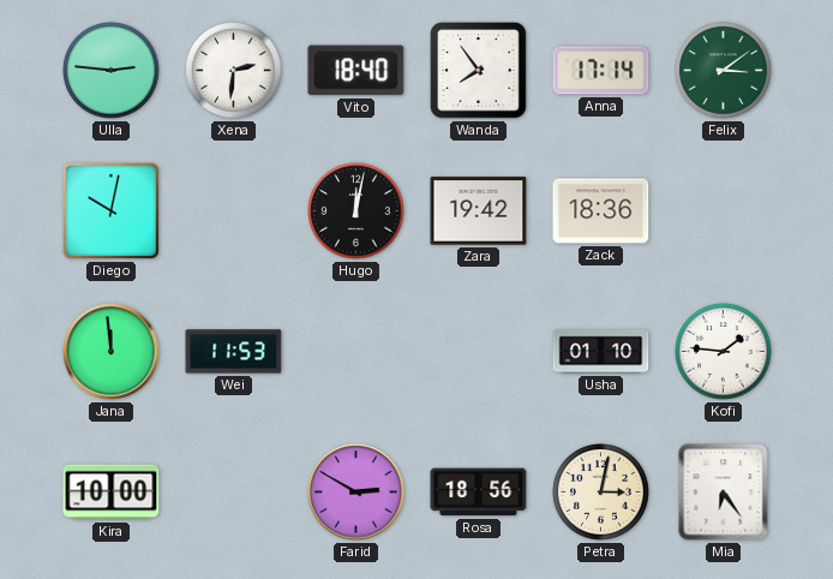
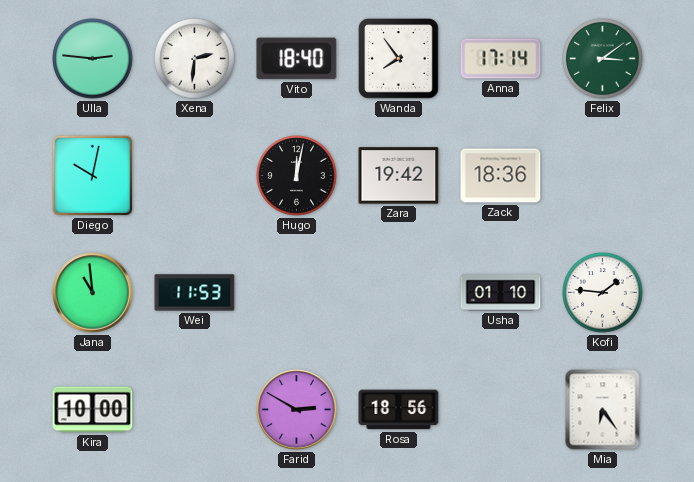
Jana: 11:59 -> 10:59
Petra: 3:02 -> none
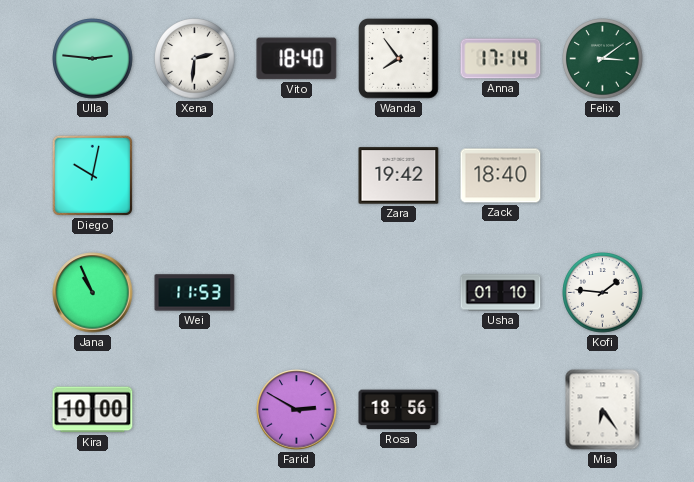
Hugo: 12:02 -> none
Zack: 18:36 -> 18:40
Jana: 10:59 -> 10:56
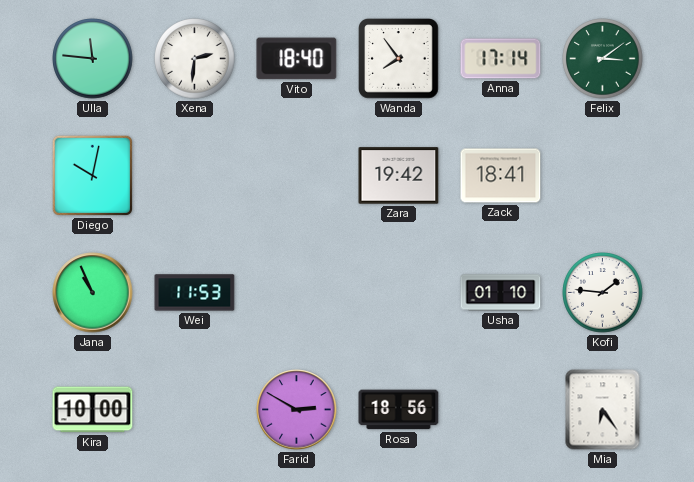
Ulla: 2:46 -> 11:46
Zack: 18:40 -> 18:41
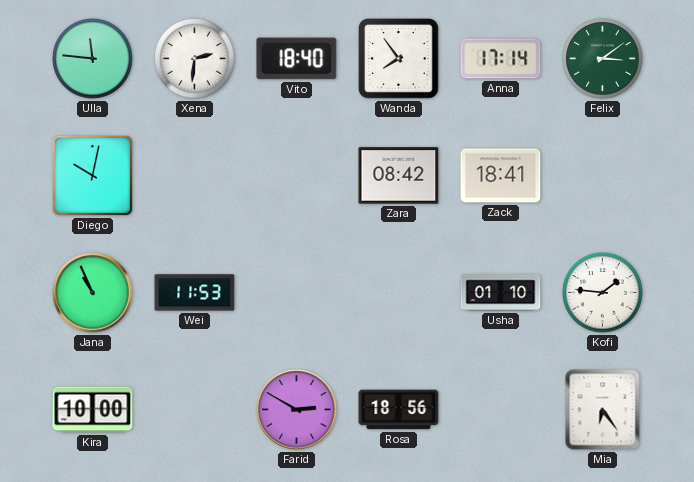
Zara: 19:42 -> 08:42
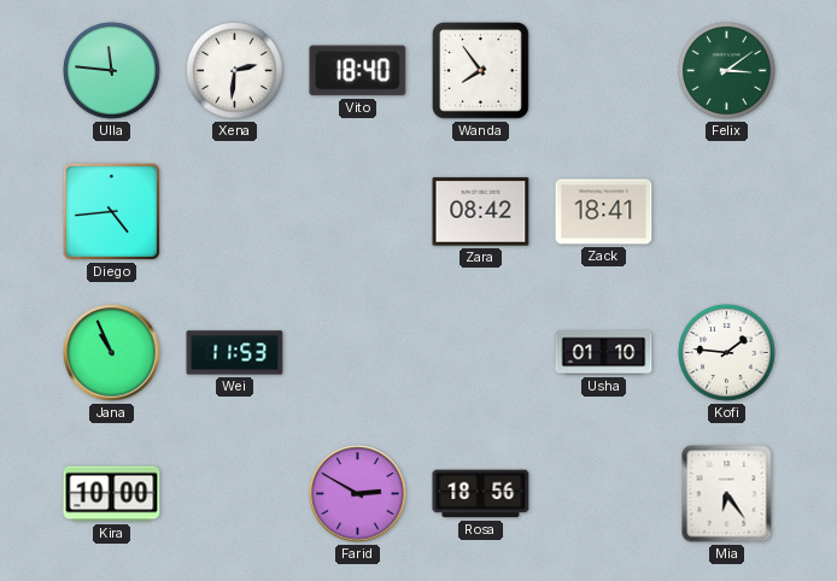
Anna: 17:14 -> none
Diego: 10:02 -> 4:44
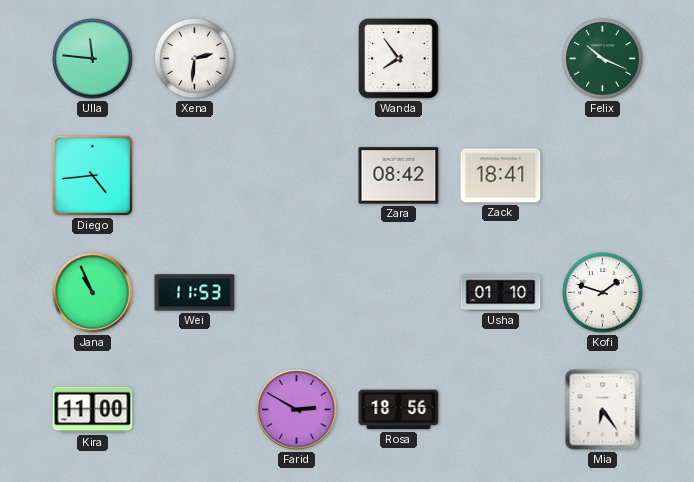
Vito: 18:40 -> none
Felix: 3:09 -> 10:19
Kofi: 1:46 -> 1:48
Kira: 10:00 -> 11:00
